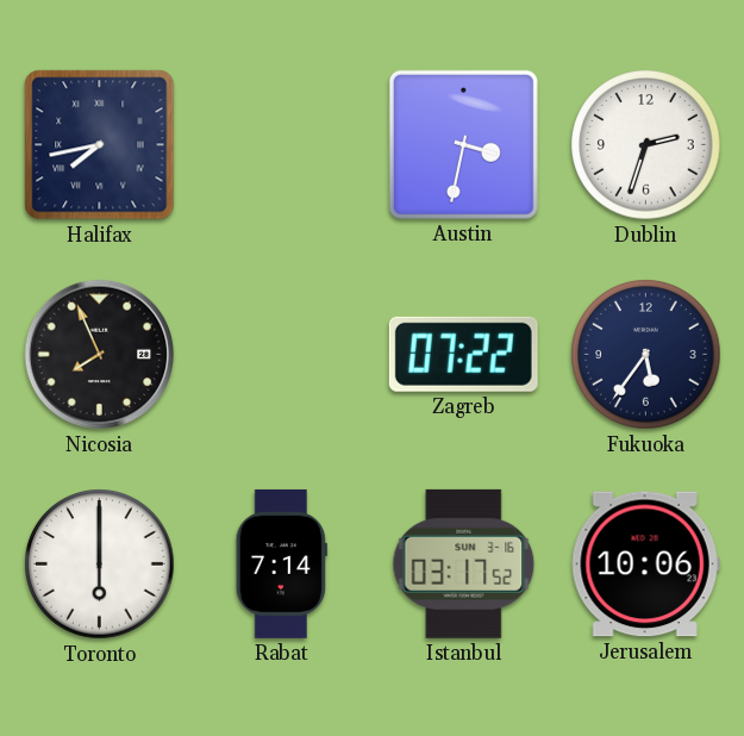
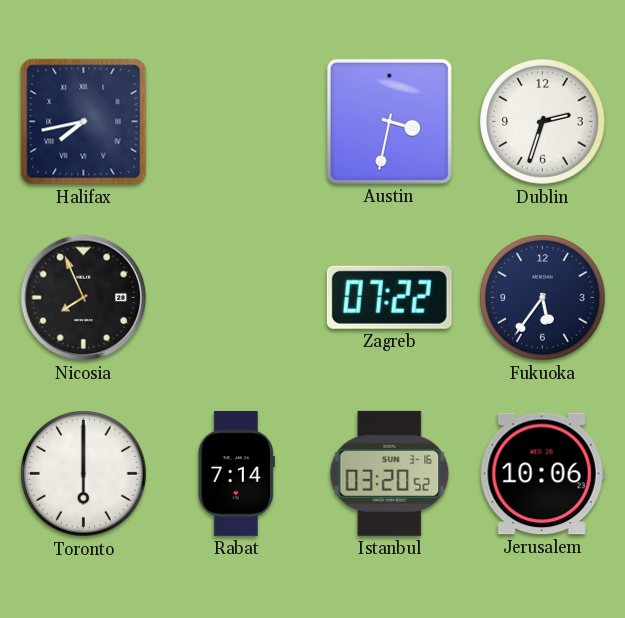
Istanbul: 03:17 -> 03:20
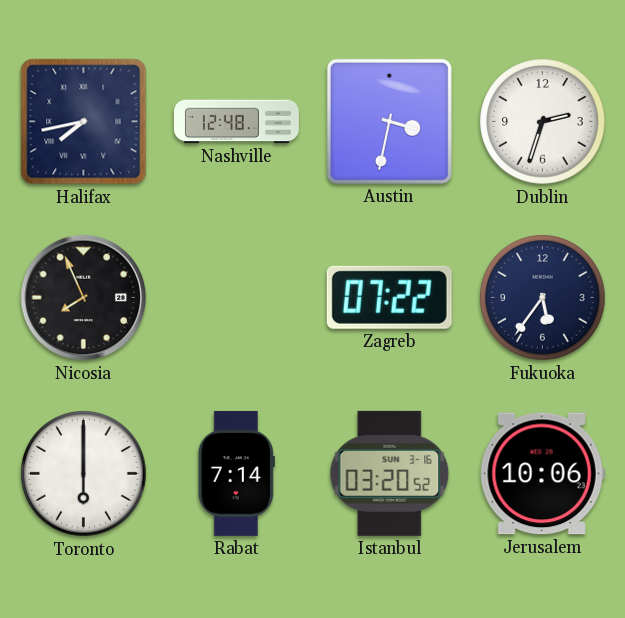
Nashville: none -> 12:48
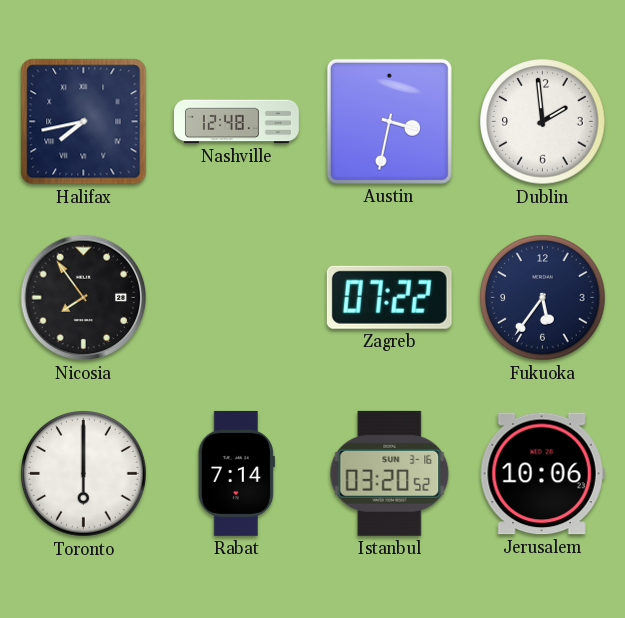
Dublin: 2:33 -> 1:59
Nicosia: 7:56 -> 7:54
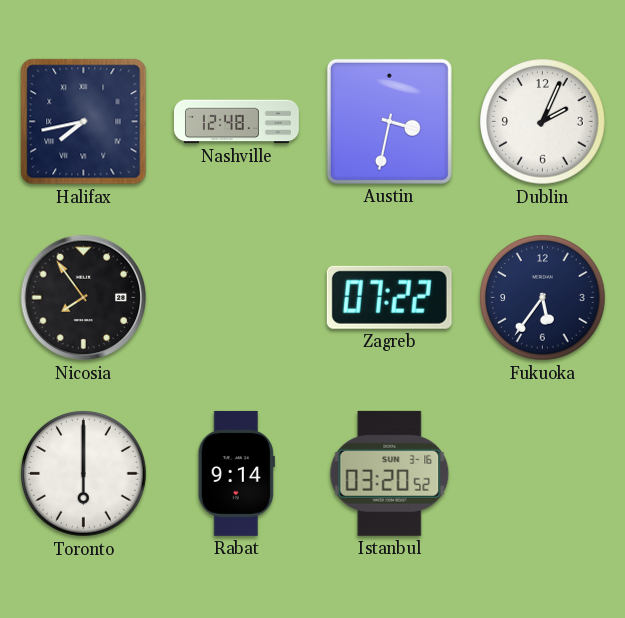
Dublin: 1:59 -> 2:04
Rabat: 7:14 -> 9:14
Jerusalem: 10:06 -> none
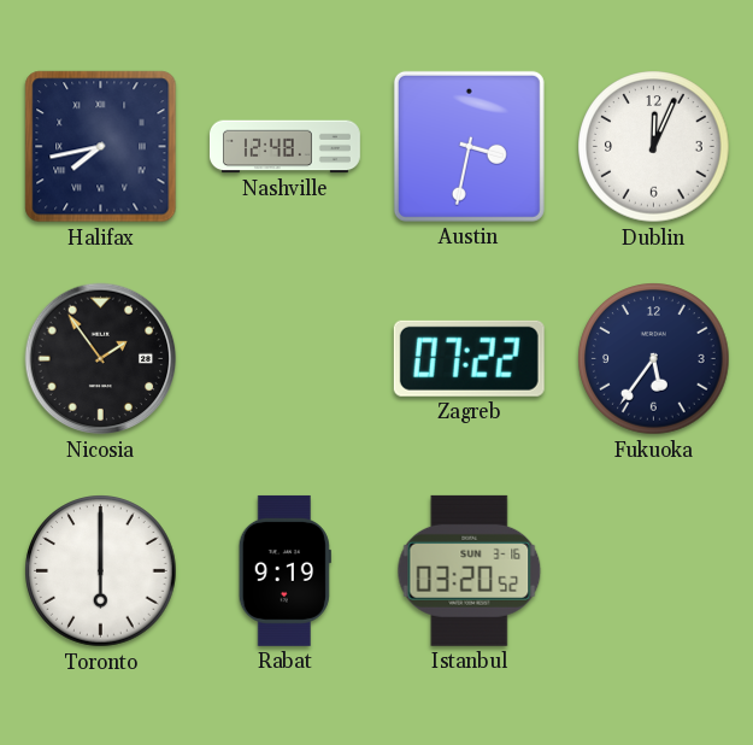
Dublin: 2:04 -> 12:04
Nicosia: 7:54 -> 1:54
Rabat: 9:14 -> 9:19
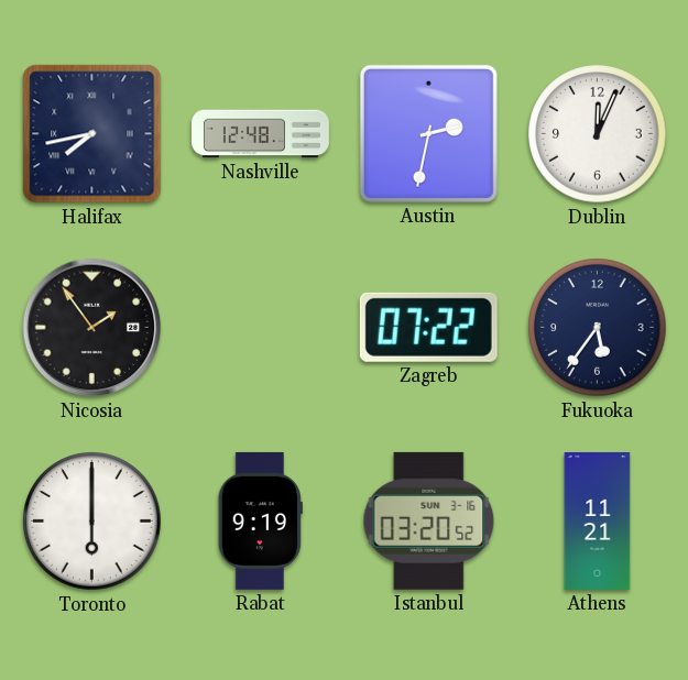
Austin: 3:32 -> 2:32
Athens: none -> 11:21
